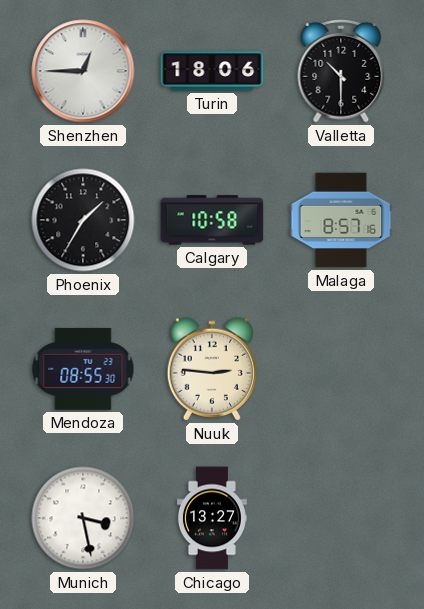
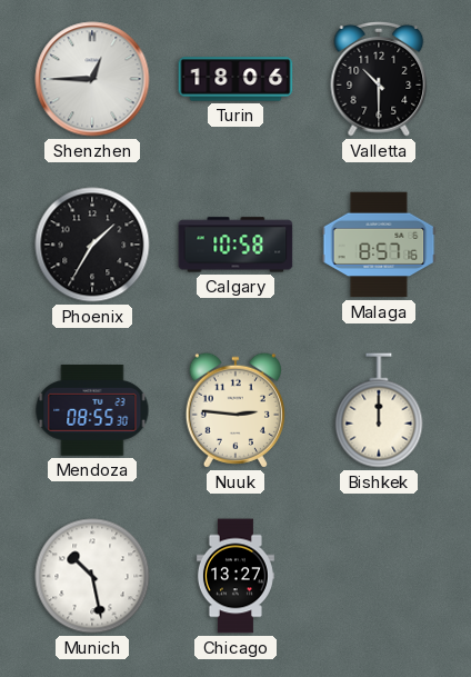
Bishkek: none -> 12:00
Munich: 3:28 -> 10:28
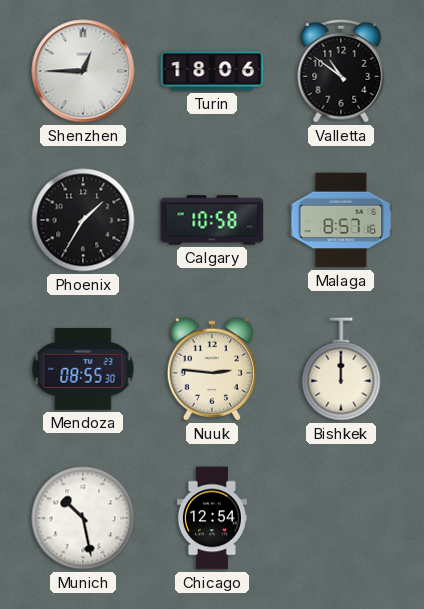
Valletta: 10:30 -> 10:51
Chicago: 13:27 -> 12:54
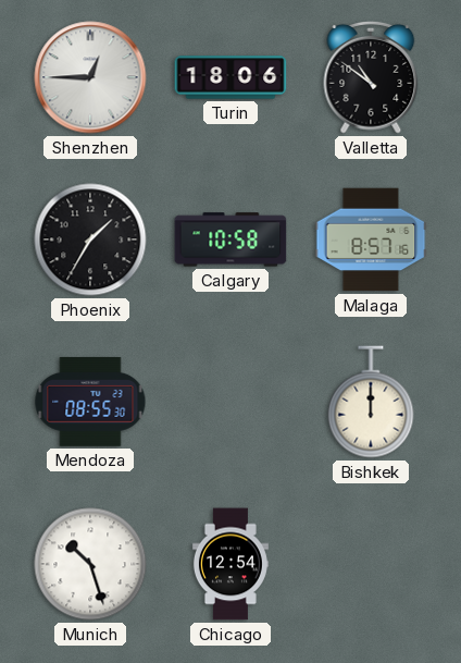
Nuuk: 2:46 -> none
Munich: 10:28 -> 10:27
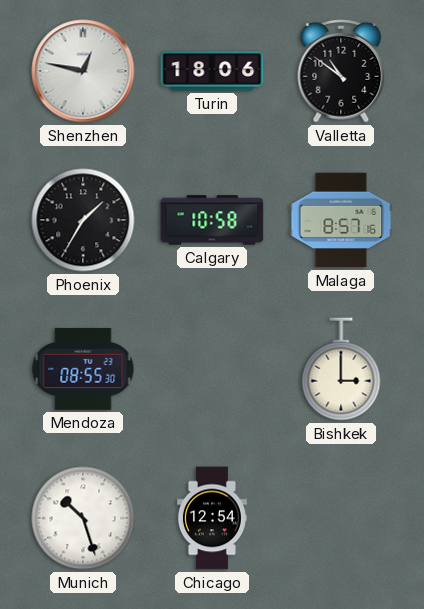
Shenzhen: 12:45 -> 12:47
Bishkek: 12:00 -> 3:00
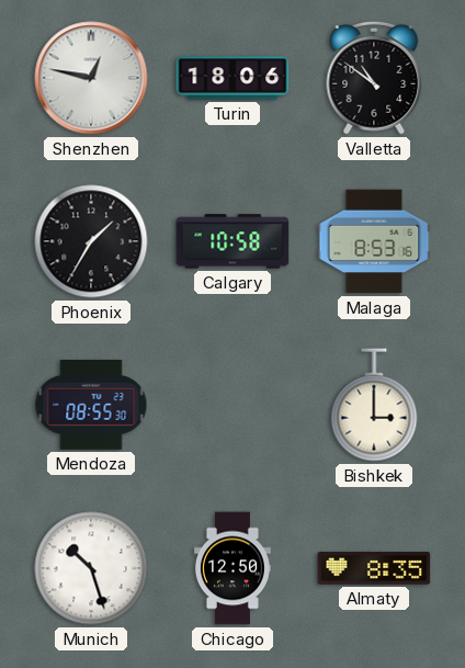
Malaga: 8:57 -> 8:53
Chicago: 12:54 -> 12:50
Almaty: none -> 8:35
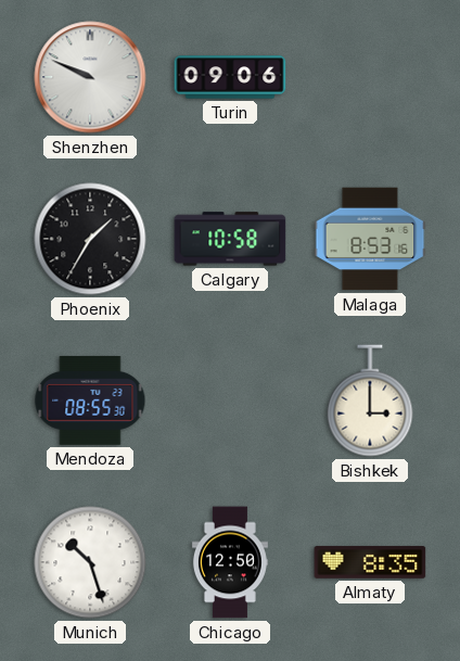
Shenzhen: 12:47 -> 9:49
Turin: 18:06 -> 09:06
Valletta: 10:51 -> none
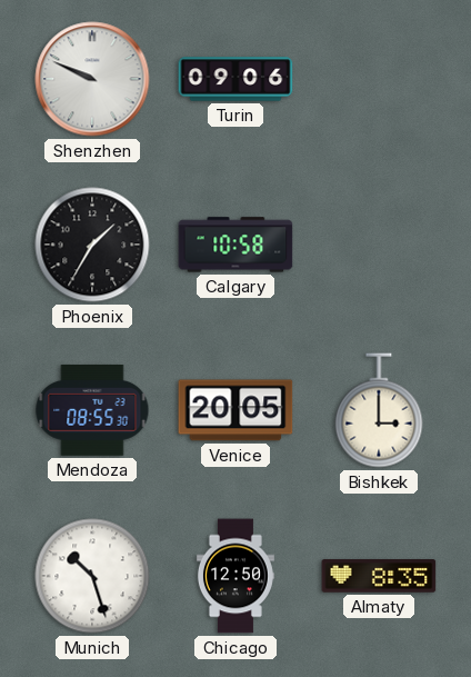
Malaga: 8:53 -> none
Venice: none -> 20:05
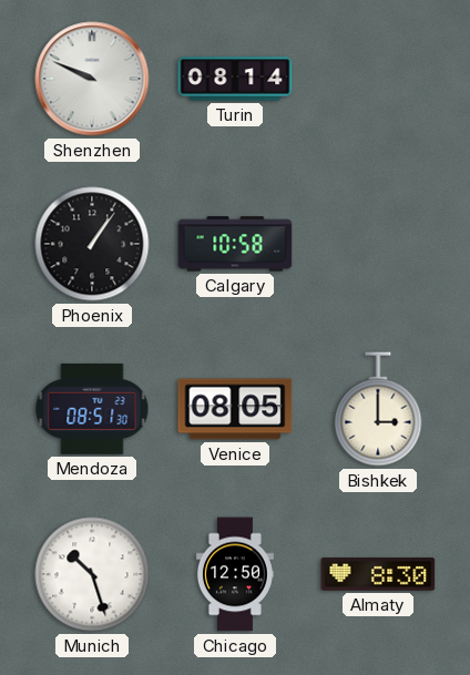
Turin: 09:06 -> 08:14
Phoenix: 1:35 -> 1:06
Mendoza: 08:55 -> 08:51
Venice: 20:05 -> 08:05
Almaty: 8:35 -> 8:30
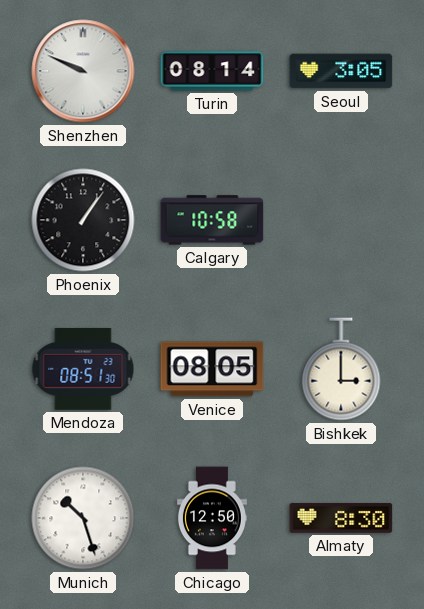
Seoul: none -> 3:05
